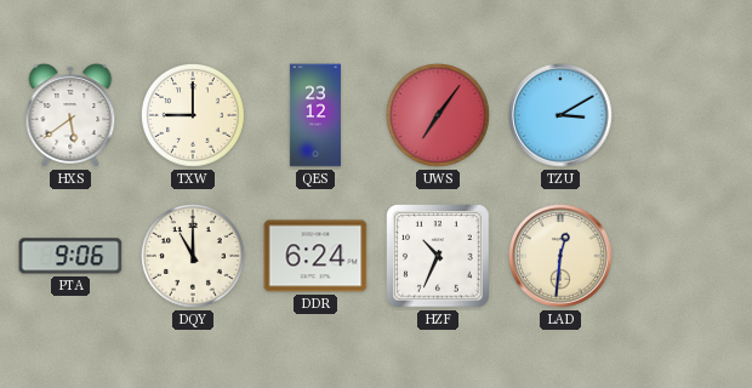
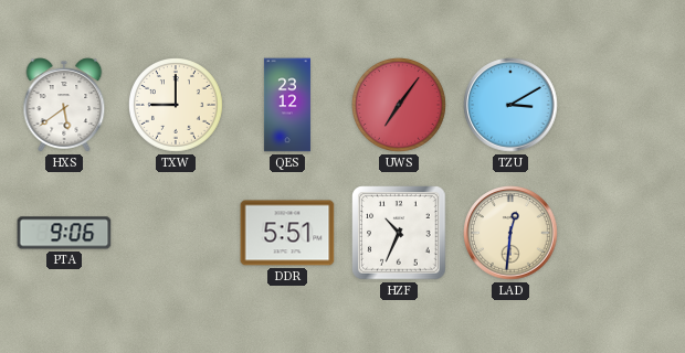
DQY: 11:00 -> none
DDR: 6:24 -> 5:51
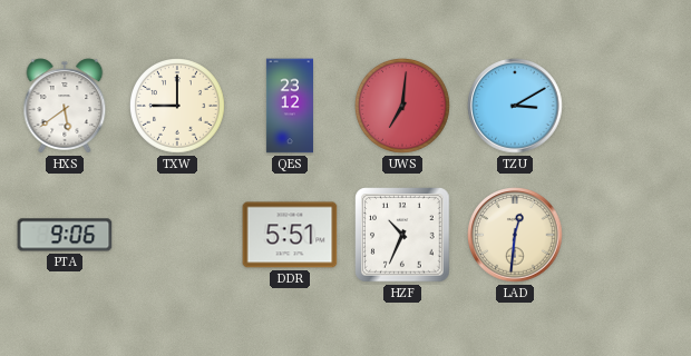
UWS: 7:06 -> 7:01
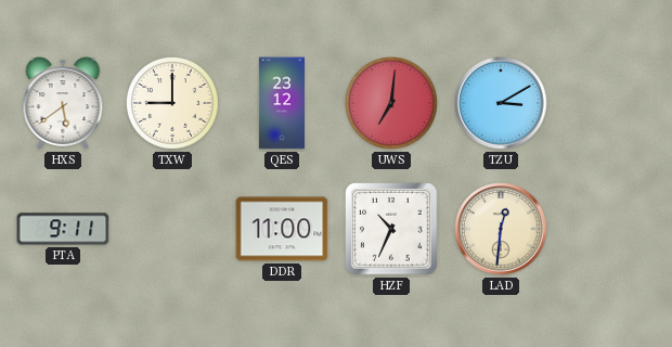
PTA: 9:06 -> 9:11
DDR: 5:51 -> 11:00
